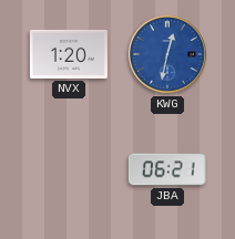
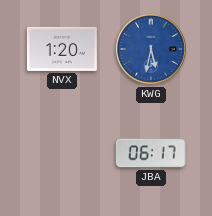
KWG: 12:32 -> 5:32
JBA: 06:21 -> 06:17
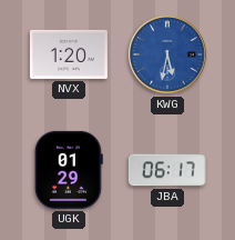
UGK: none -> 01:29
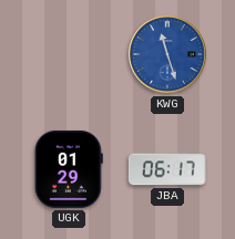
NVX: 1:20 -> none
KWG: 5:32 -> 11:27
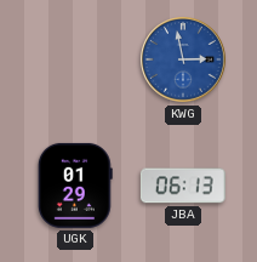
KWG: 11:27 -> 2:58
JBA: 06:17 -> 06:13
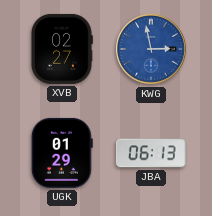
XVB: none -> 02:27
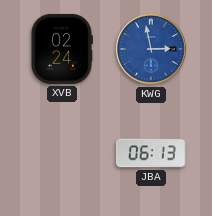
XVB: 02:27 -> 02:24
UGK: 01:29 -> none
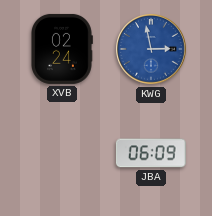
JBA: 06:13 -> 06:09
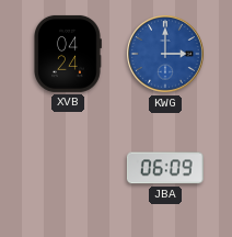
XVB: 02:24 -> 04:24
KWG: 2:58 -> 3:00
